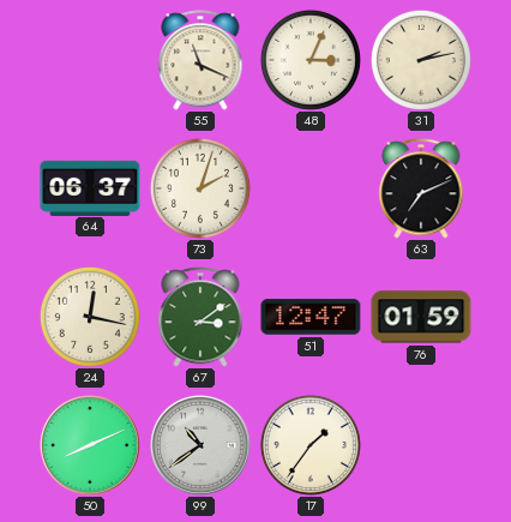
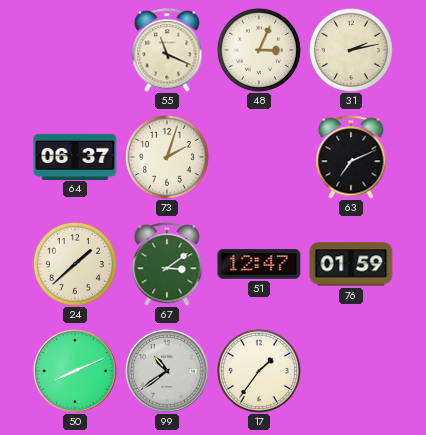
24: 12:17 -> 1:38
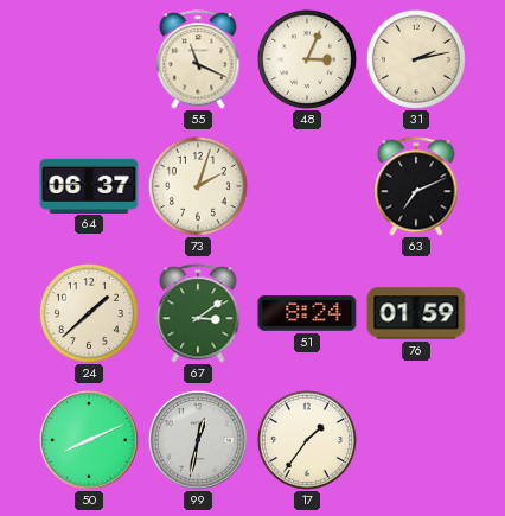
51: 12:47 -> 8:24
99: 10:39 -> 12:32
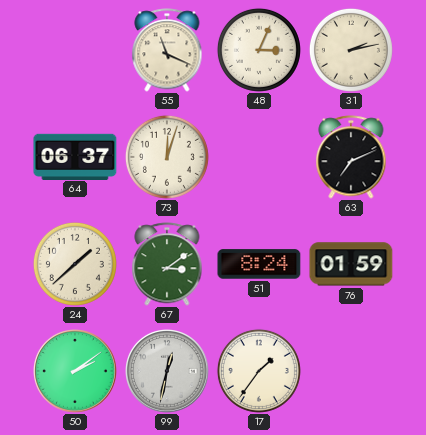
73: 2:03 -> 12:03
50: 8:11 -> 2:09
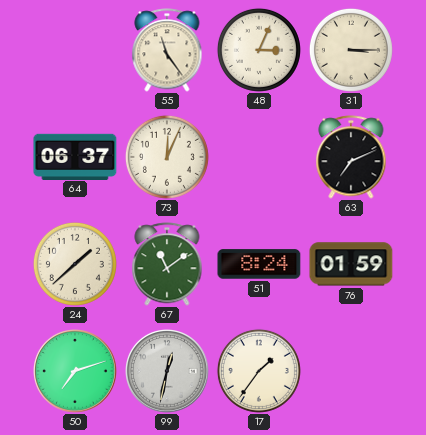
55: 11:19 -> 11:24
31: 2:13 -> 3:15
73: 12:03 -> 12:04
67: 3:09 -> 11:09
50: 2:09 -> 7:12
